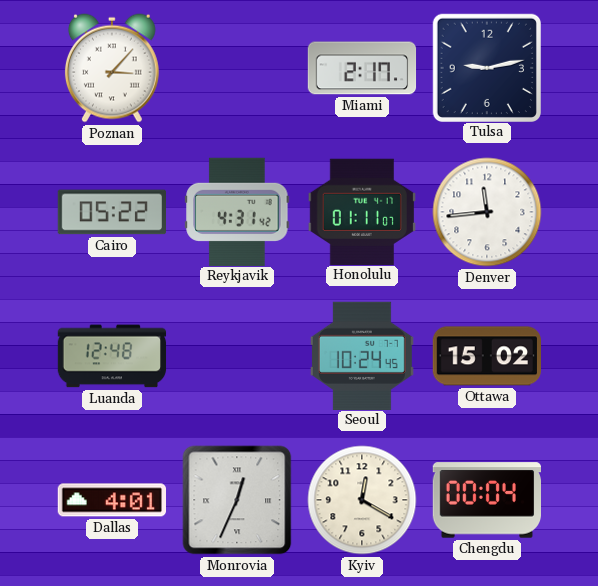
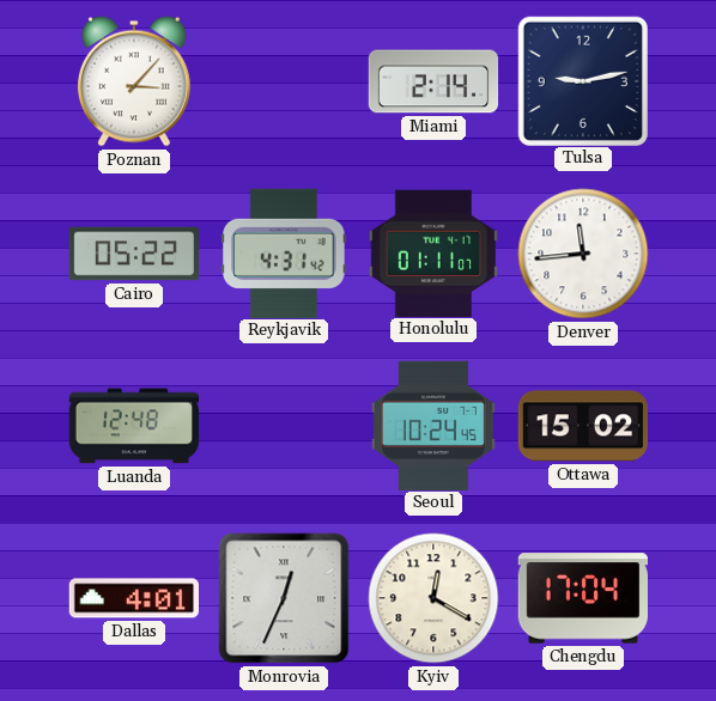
Miami: 2:17 -> 2:14
Chengdu: 00:04 -> 17:04
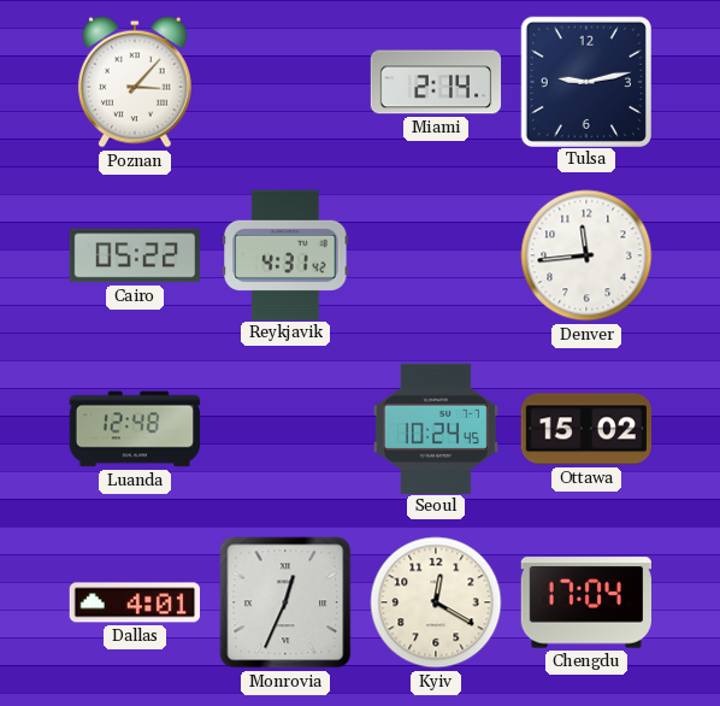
Honolulu: 01:11 -> none
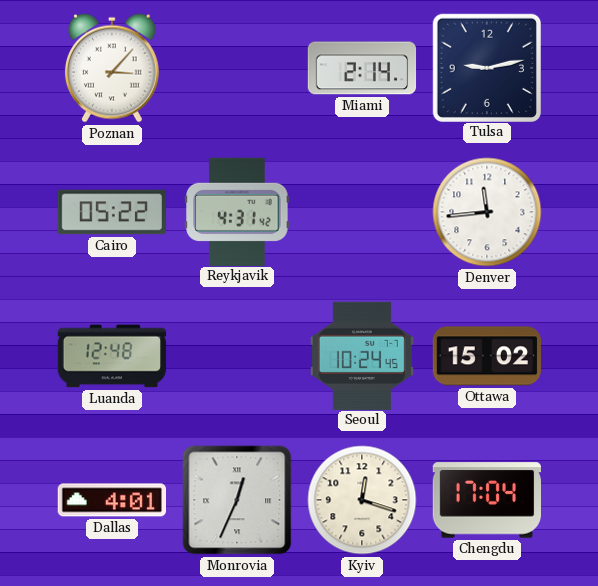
Kyiv: 12:20 -> 12:18
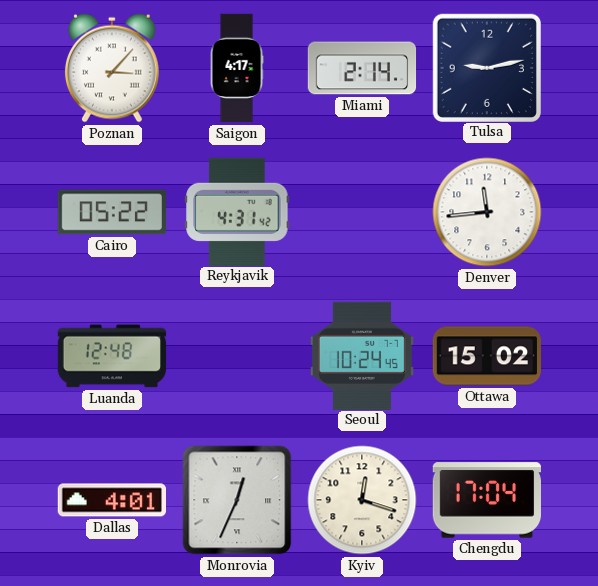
Saigon: none -> 4:17
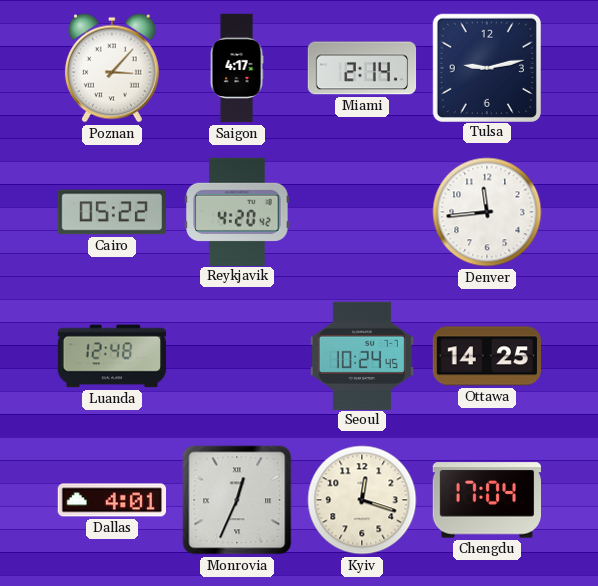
Reykjavik: 4:31 -> 4:20
Ottawa: 15:02 -> 14:25
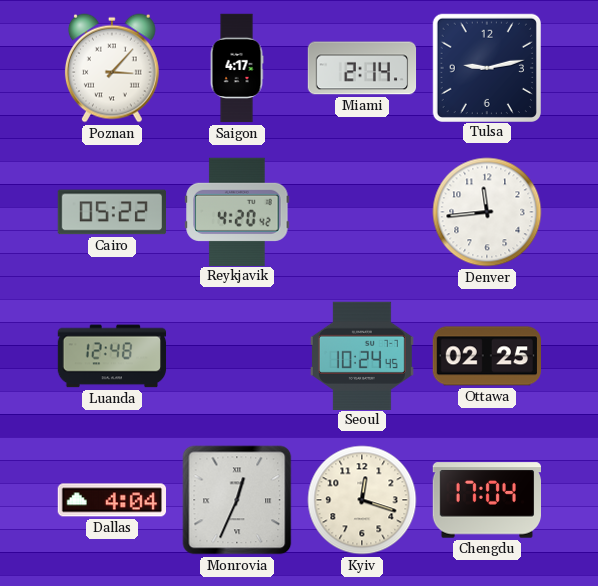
Ottawa: 14:25 -> 02:25
Dallas: 4:01 -> 4:04
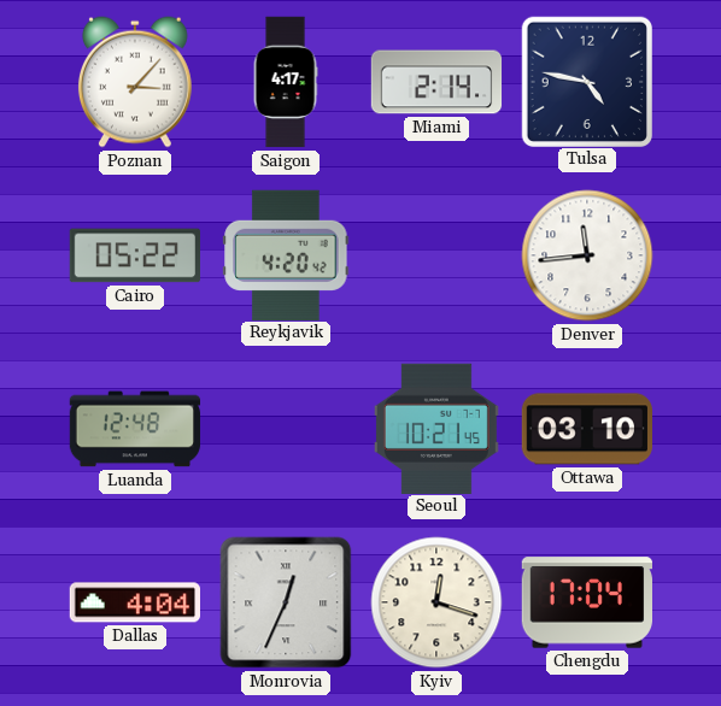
Tulsa: 9:13 -> 4:47
Seoul: 10:24 -> 10:21
Ottawa: 02:25 -> 03:10
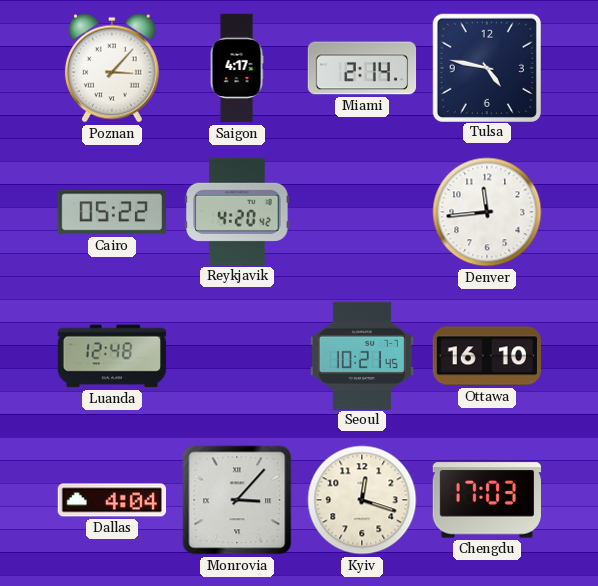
Ottawa: 03:10 -> 16:10
Monrovia: 12:34 -> 3:07
Chengdu: 17:04 -> 17:03
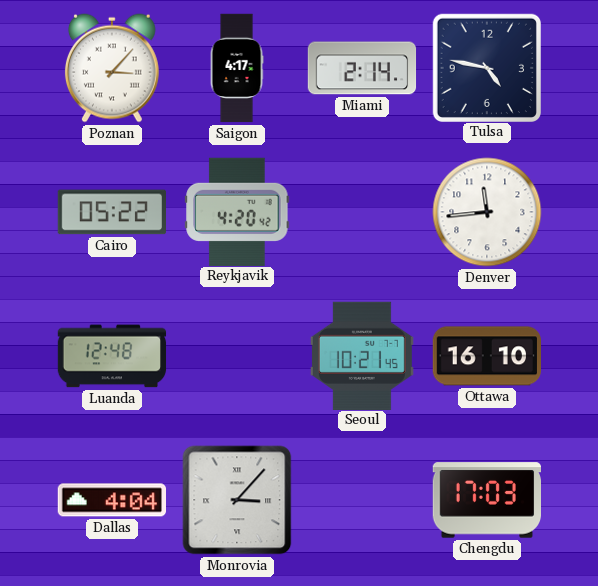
Kyiv: 12:18 -> none
